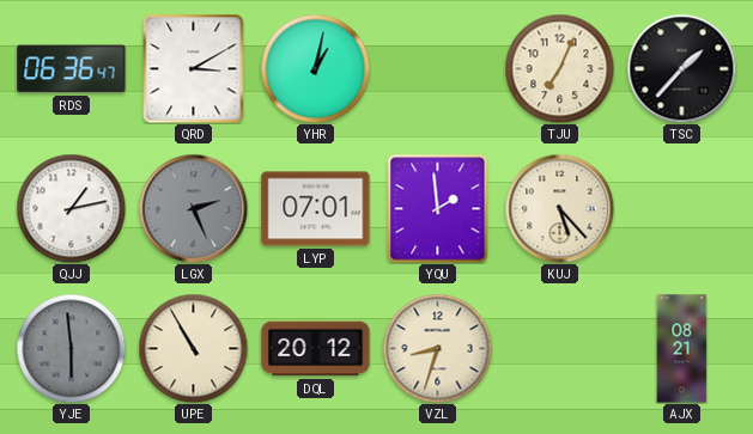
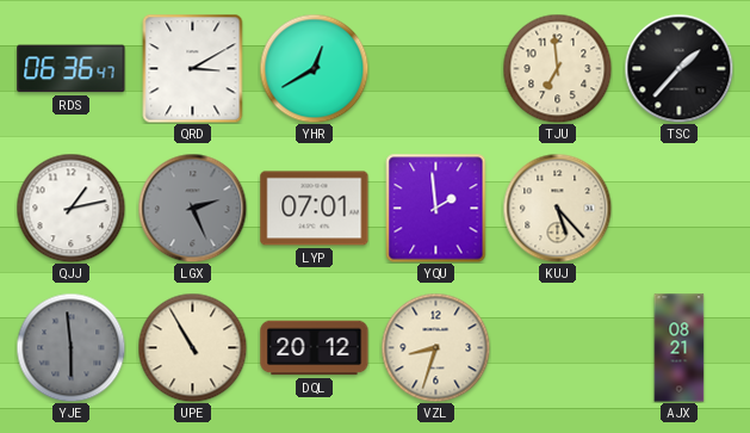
YHR: 1:02 -> 12:40
TJU: 7:04 -> 6:59
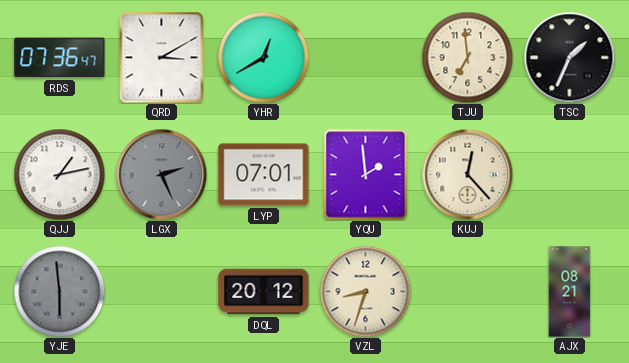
RDS: 06:36 -> 07:36
TSC: 1:37 -> 1:34
KUJ: 5:23 -> 12:23
UPE: 10:55 -> none
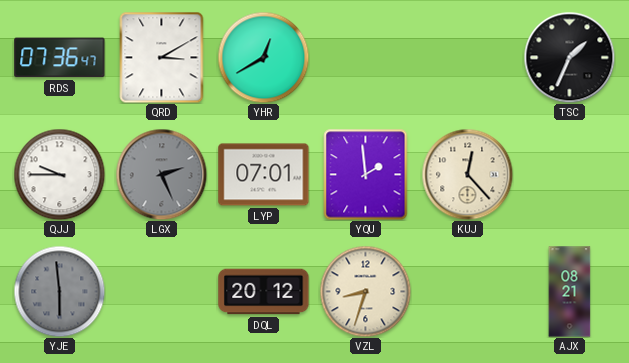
TJU: 6:59 -> none
QJJ: 1:13 -> 9:45
